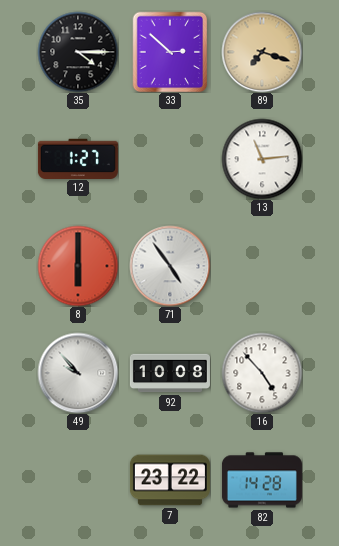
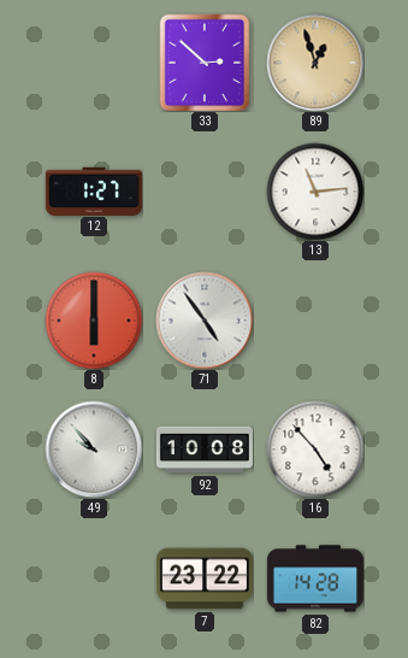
35: 4:15 -> none
89: 7:18 -> 12:57
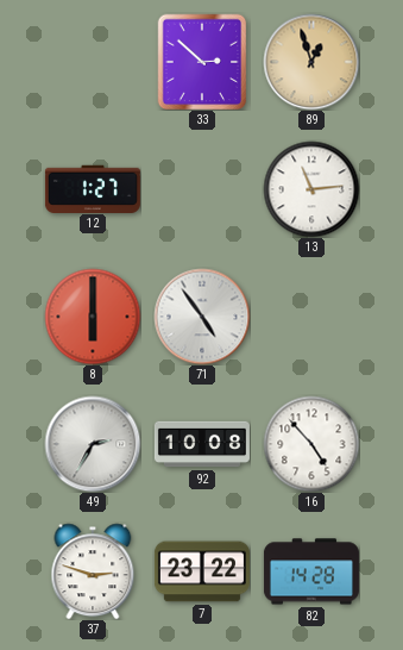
49: 9:53 -> 2:35
37: none -> 2:48
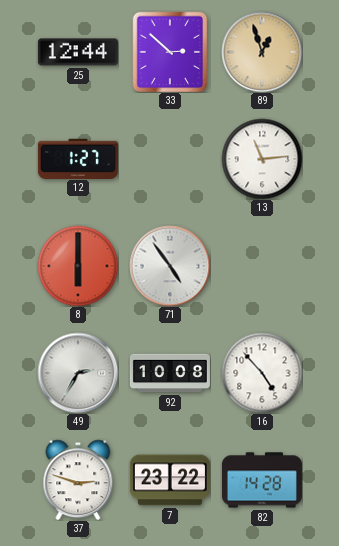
25: none -> 12:44
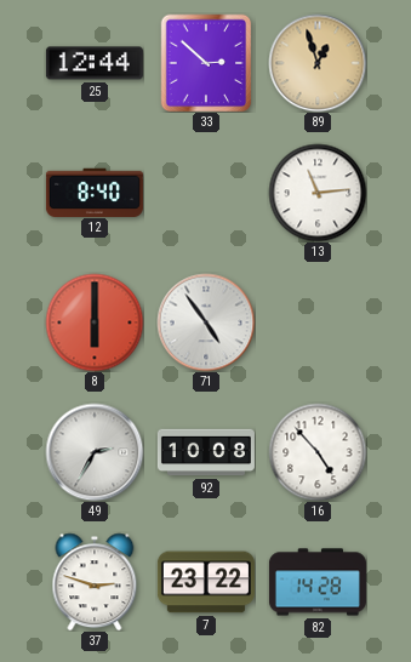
12: 1:27 -> 8:40
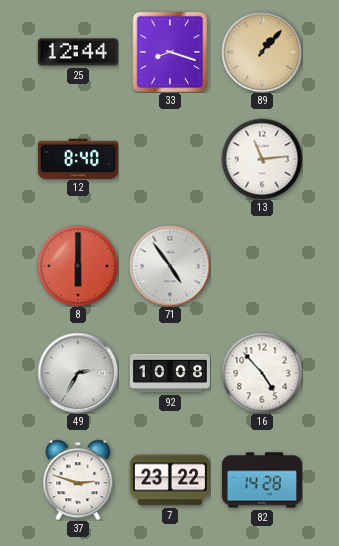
33: 2:52 -> 8:18
89: 12:57 -> 1:07
